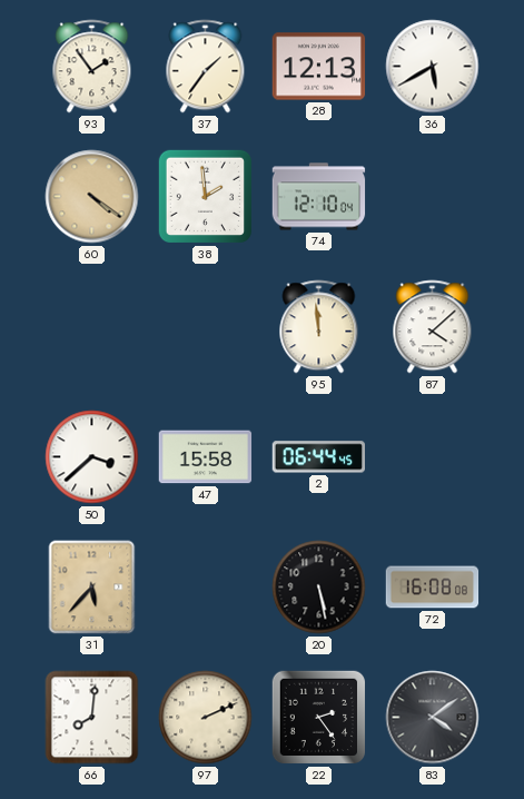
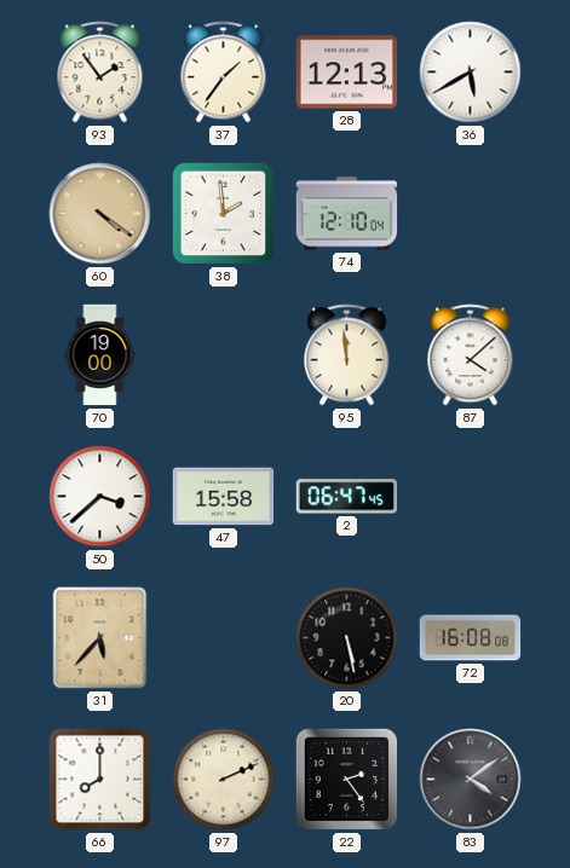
70: none -> 19:00
2: 06:44 -> 06:47
66: 8:01 -> 8:00
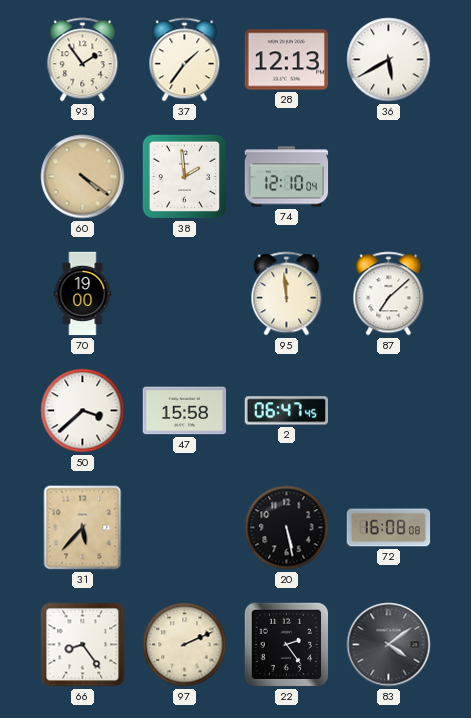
87: 4:08 -> 7:08
66: 8:00 -> 8:24
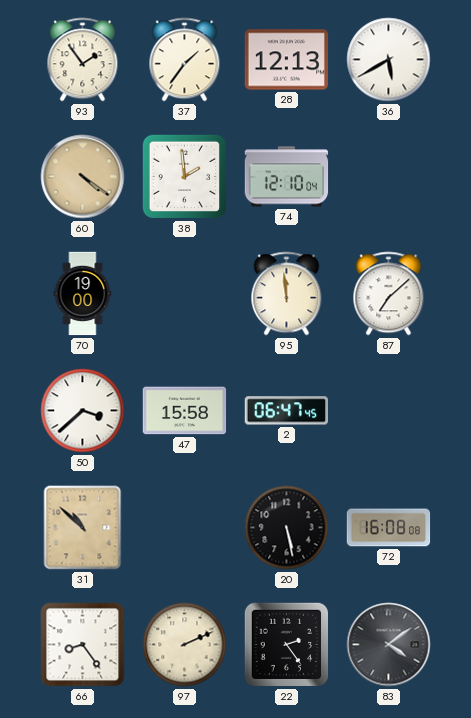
31: 5:37 -> 10:52
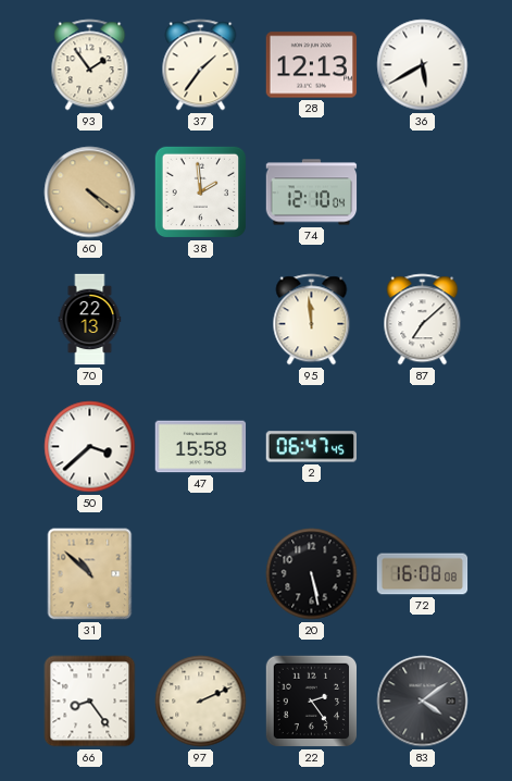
70: 19:00 -> 22:13
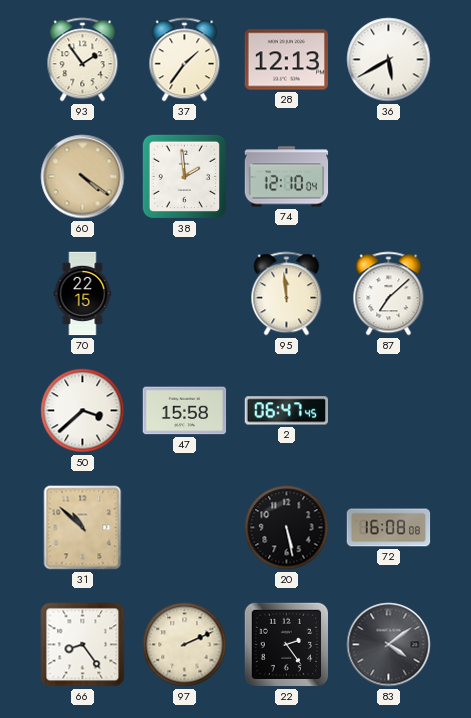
70: 22:13 -> 22:15
